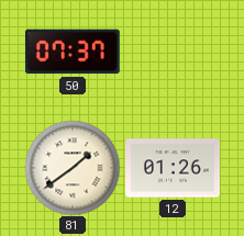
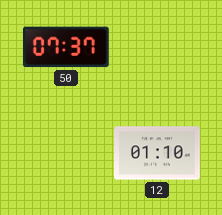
81: 1:39 -> none
12: 01:26 -> 01:10
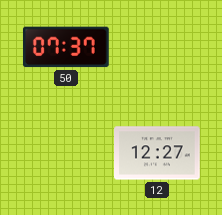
12: 01:10 -> 12:27
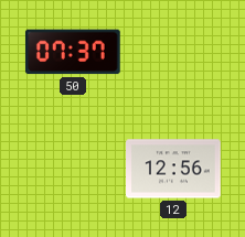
12: 12:27 -> 12:56
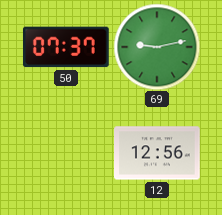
69: none -> 9:13
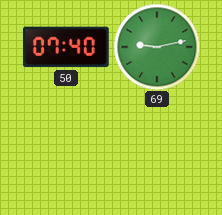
50: 07:37 -> 07:40
12: 12:56 -> none
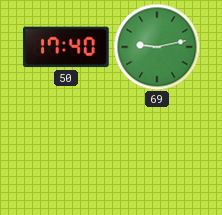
50: 07:40 -> 17:40
